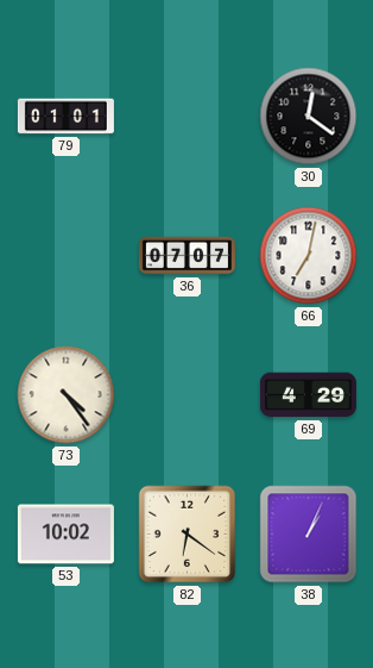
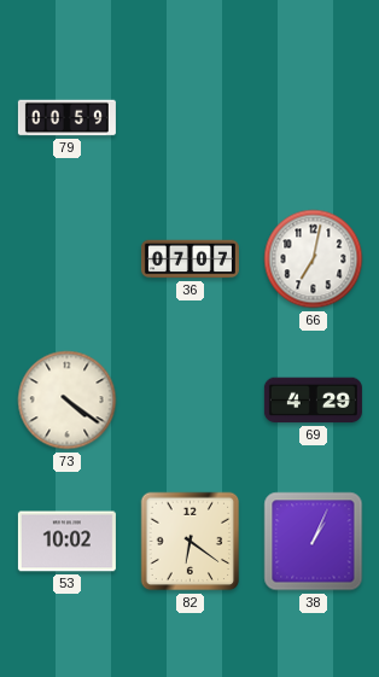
79: 01:01 -> 00:59
30: 12:21 -> none
73: 4:24 -> 4:21
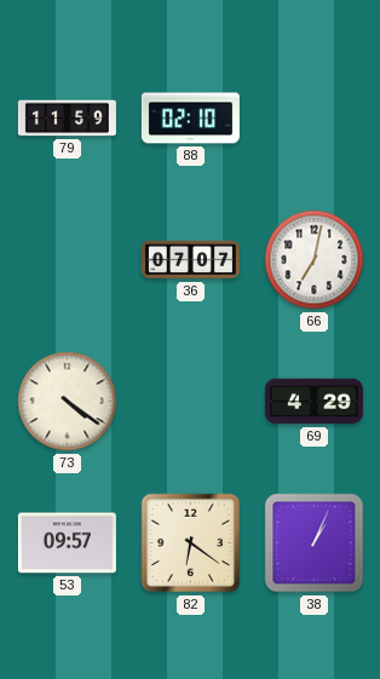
79: 00:59 -> 11:59
88: none -> 02:10
53: 10:02 -> 09:57
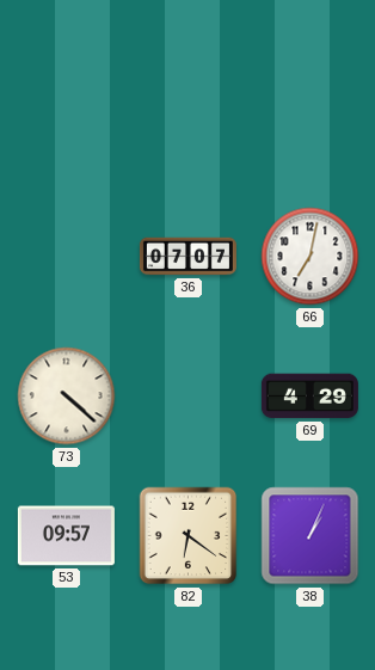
79: 11:59 -> none
88: 02:10 -> none
73: 4:21 -> 4:22
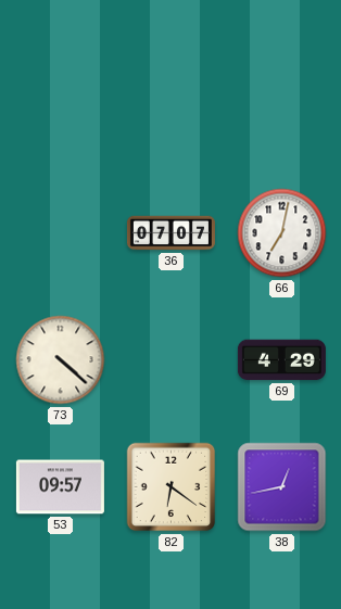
38: 1:04 -> 12:43
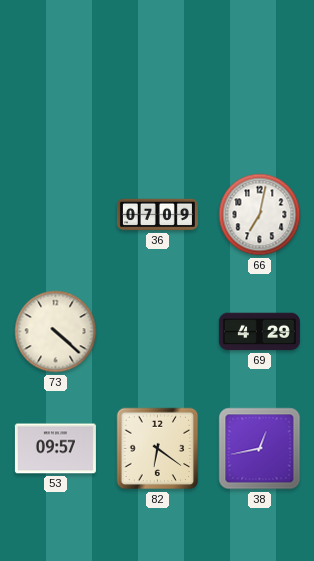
36: 07:07 -> 07:09
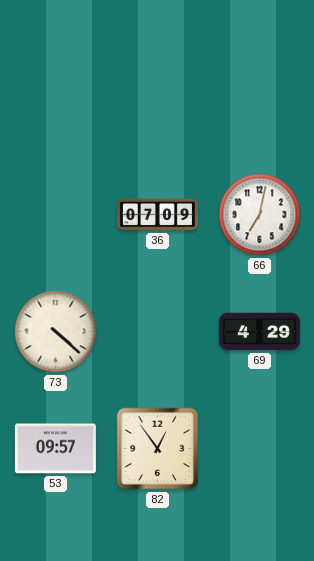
82: 6:21 -> 12:54
38: 12:43 -> none
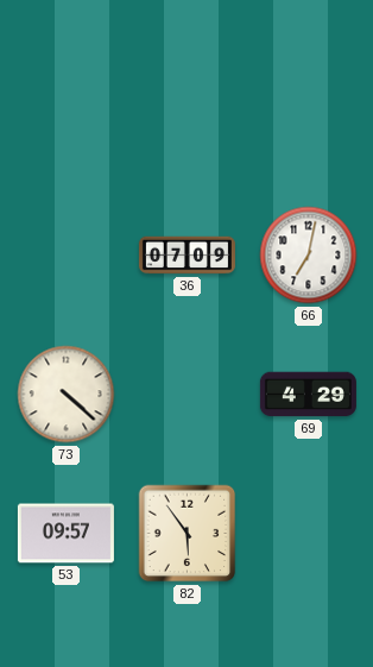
82: 12:54 -> 5:54
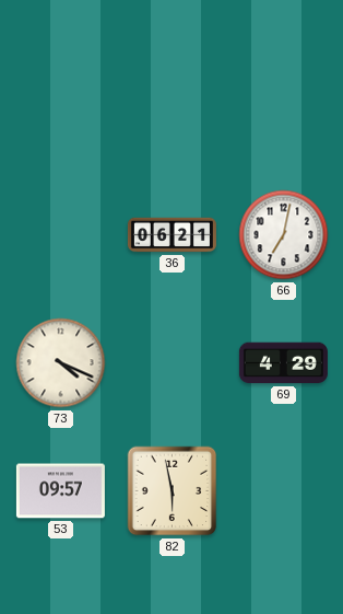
36: 07:09 -> 06:21
73: 4:22 -> 4:19
82: 5:54 -> 5:58
